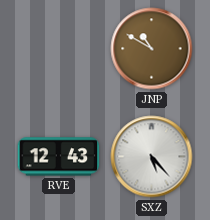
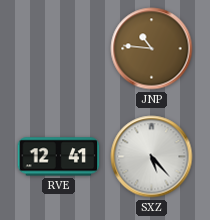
JNP: 10:50 -> 10:46
RVE: 12:43 -> 12:41
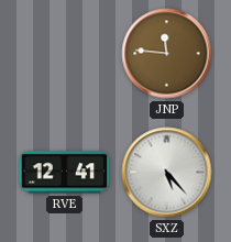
JNP: 10:46 -> 11:46
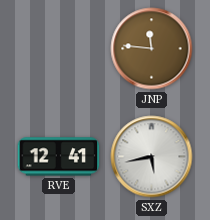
SXZ: 5:23 -> 5:43
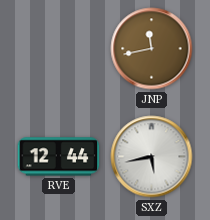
JNP: 11:46 -> 11:43
RVE: 12:41 -> 12:44
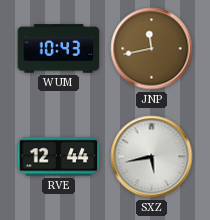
WUM: none -> 10:43
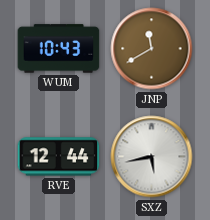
JNP: 11:43 -> 11:40
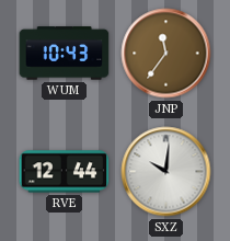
JNP: 11:40 -> 11:36
SXZ: 5:43 -> 10:01
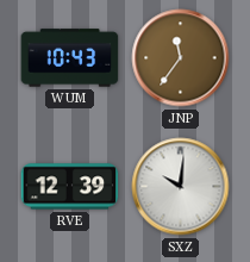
RVE: 12:44 -> 12:39
